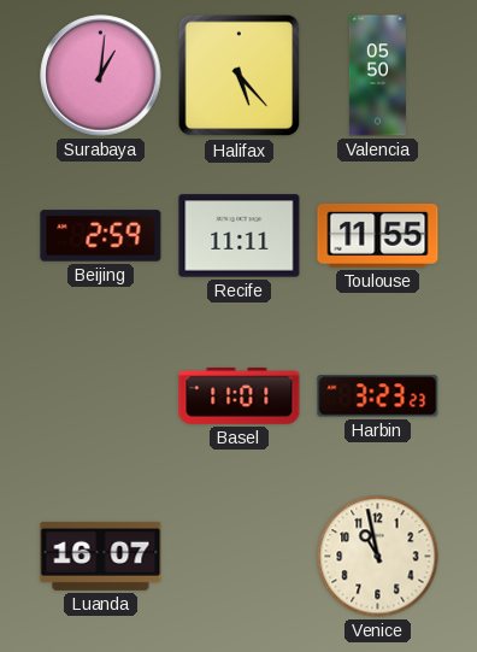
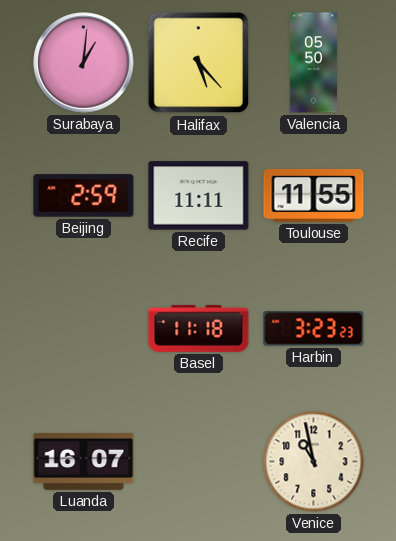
Basel: 11:01 -> 11:18
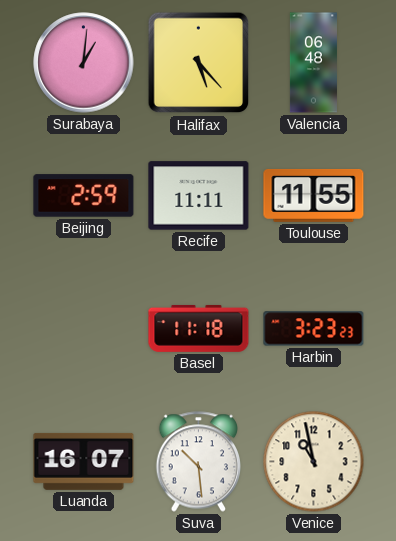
Valencia: 05:50 -> 06:48
Suva: none -> 10:29
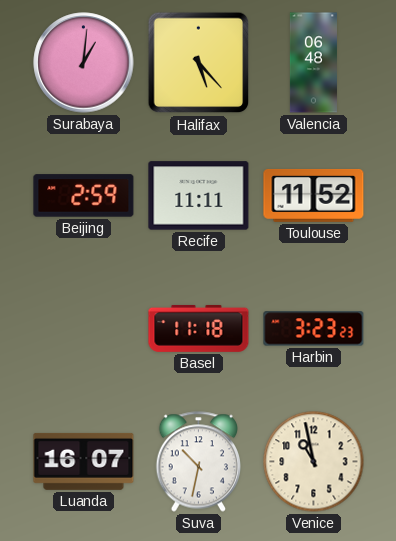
Toulouse: 11:55 -> 11:52
Suva: 10:29 -> 10:32
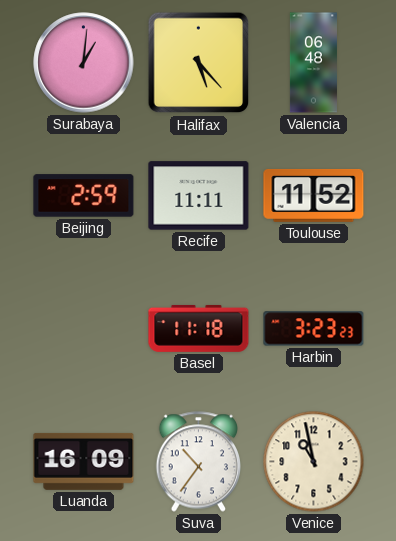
Luanda: 16:07 -> 16:09
Suva: 10:32 -> 10:36
